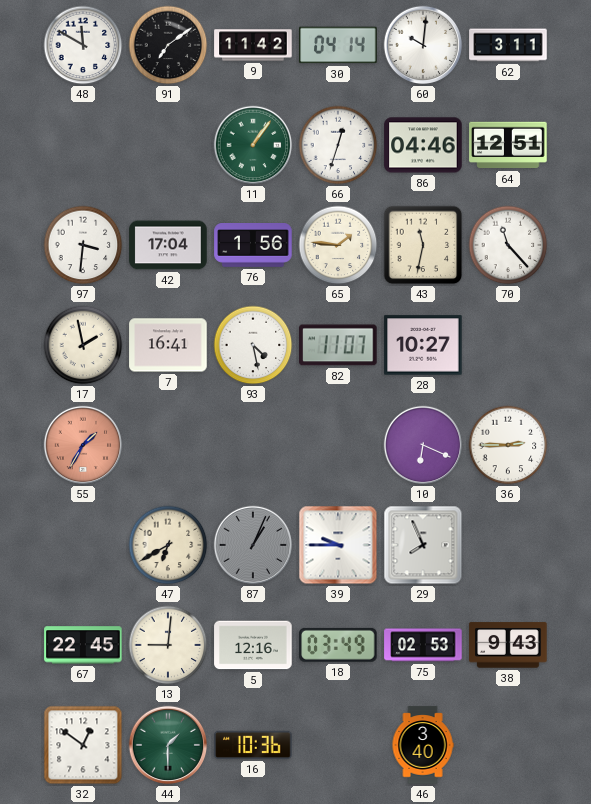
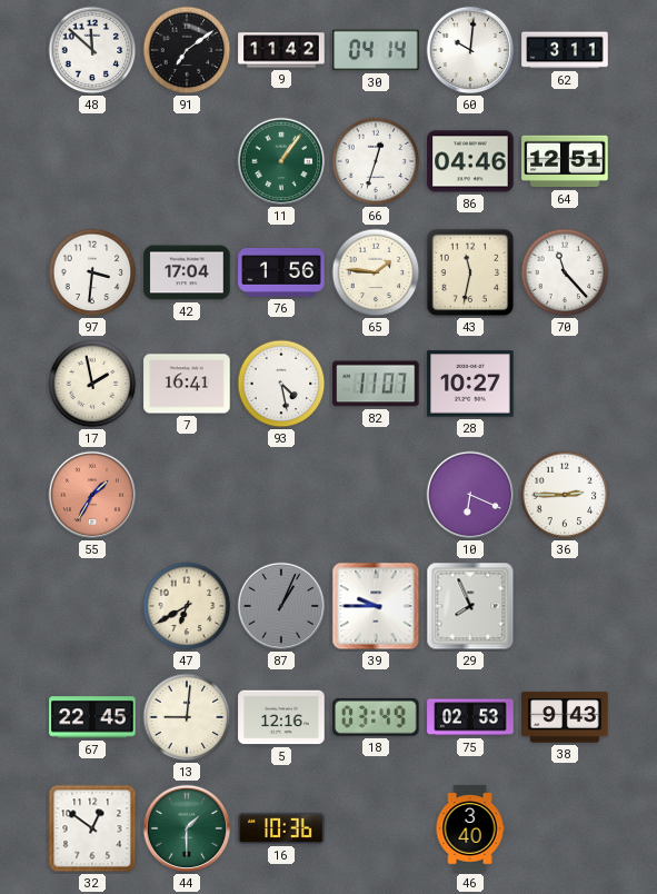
48: 11:50 -> 11:52
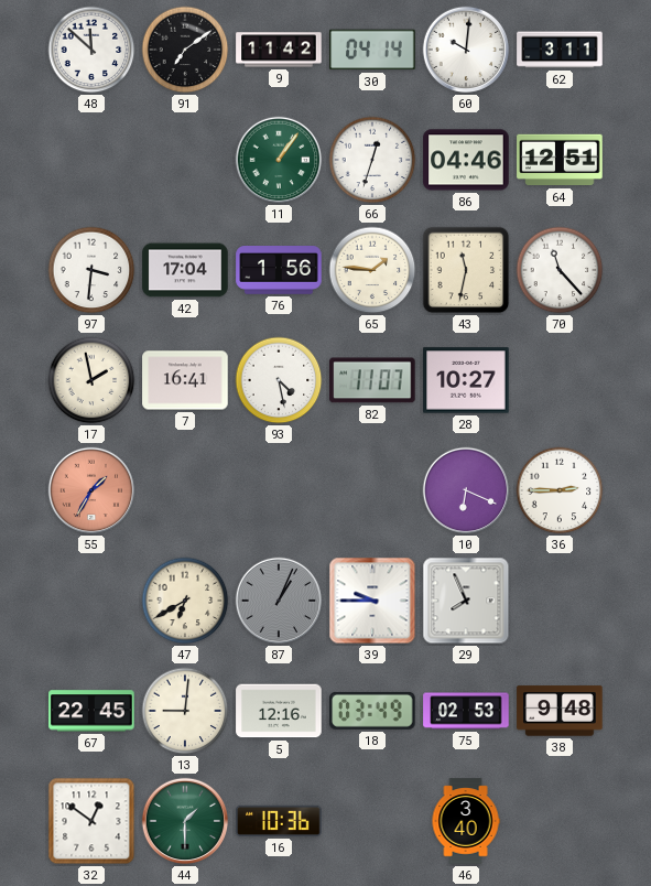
38: 9:43 -> 9:48
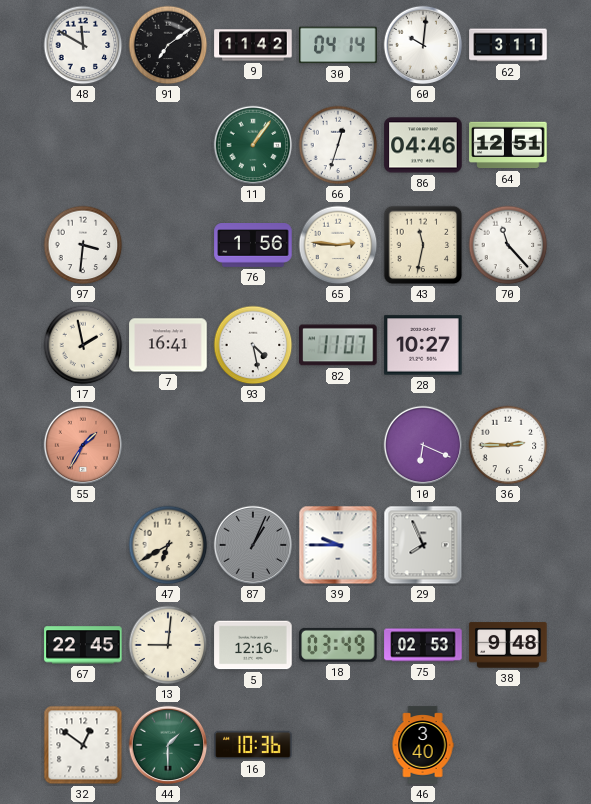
48: 11:52 -> 11:50
42: 17:04 -> none
65: 1:46 -> 2:46
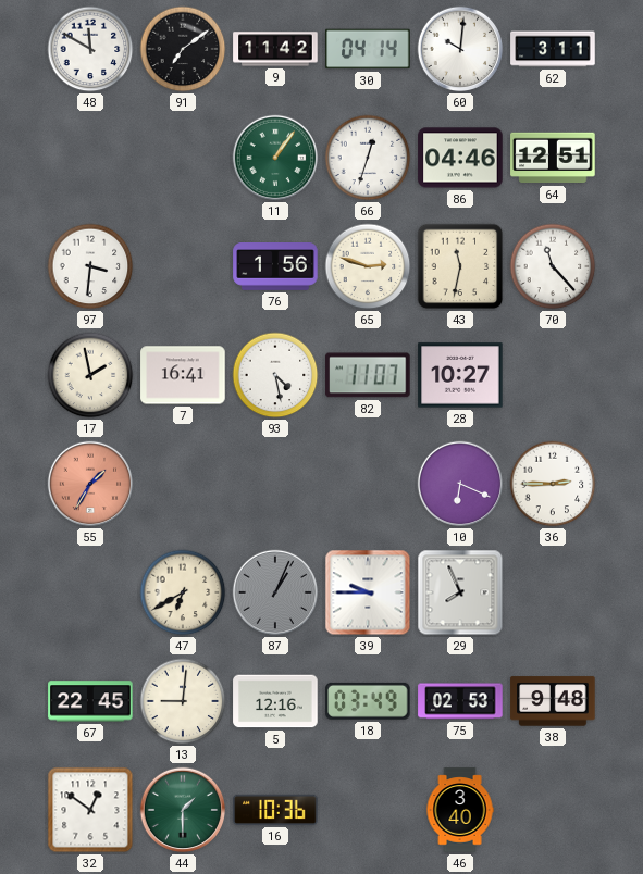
65: 2:46 -> 2:48
